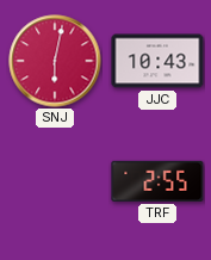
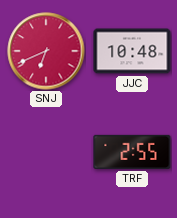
SNJ: 6:02 -> 6:41
JJC: 10:43 -> 10:48
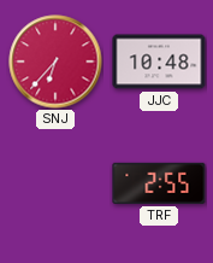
SNJ: 6:41 -> 6:37
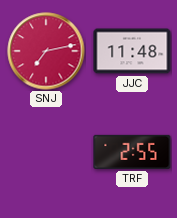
SNJ: 6:37 -> 7:13
JJC: 10:48 -> 11:48
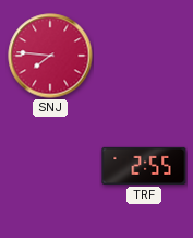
SNJ: 7:13 -> 7:46
JJC: 11:48 -> none
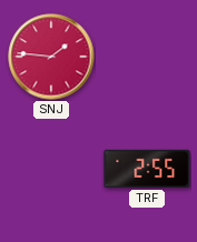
SNJ: 7:46 -> 1:46
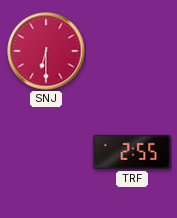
SNJ: 1:46 -> 6:30
